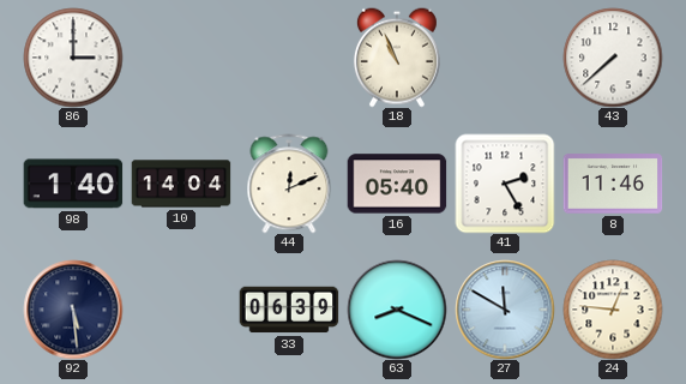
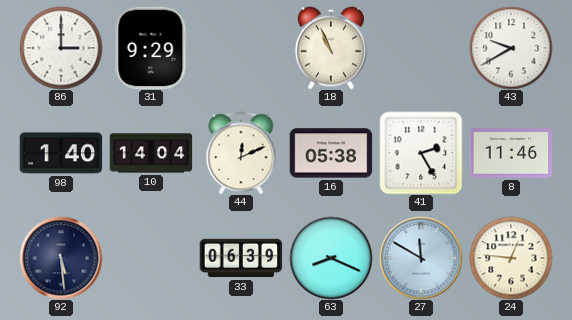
31: none -> 9:29
43: 7:38 -> 9:40
16: 05:40 -> 05:38
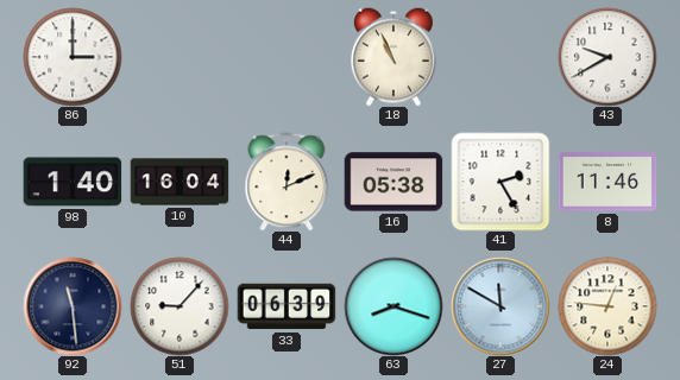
31: 9:29 -> none
10: 14:04 -> 16:04
92: 5:29 -> 11:29
51: none -> 9:07
63: 8:19 -> 8:18
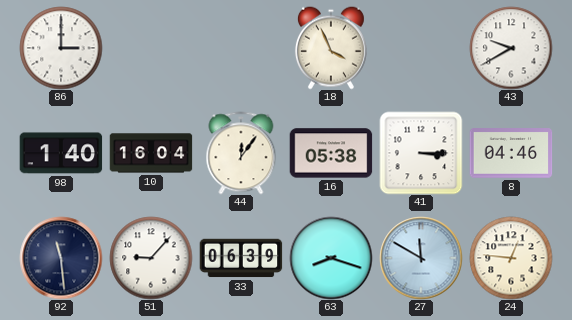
18: 10:56 -> 3:56
44: 12:11 -> 12:06
41: 2:25 -> 3:15
8: 11:46 -> 04:46
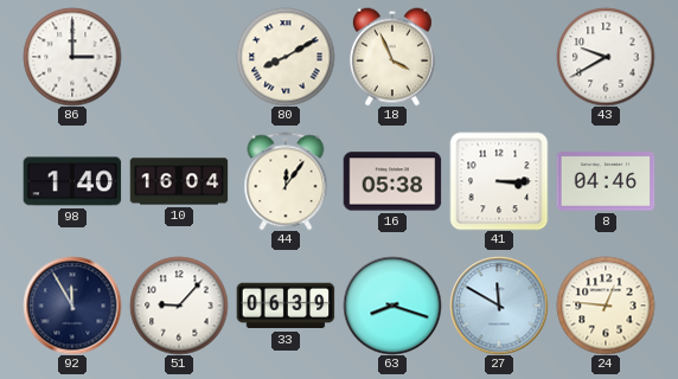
80: none -> 8:10
92: 11:29 -> 11:55
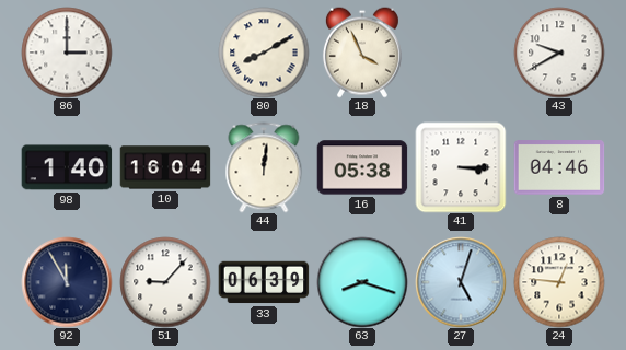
44: 12:06 -> 12:01
27: 11:50 -> 5:03
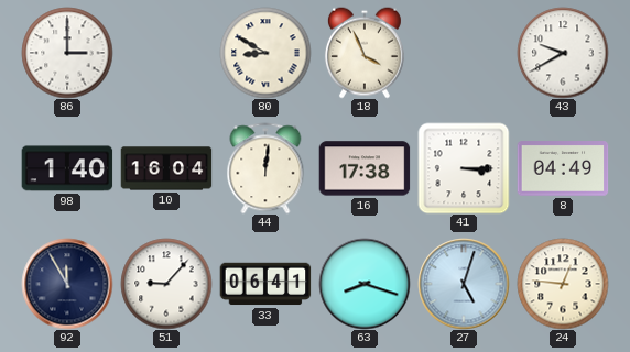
80: 8:10 -> 8:50
16: 05:38 -> 17:38
8: 04:46 -> 04:49
33: 06:39 -> 06:41
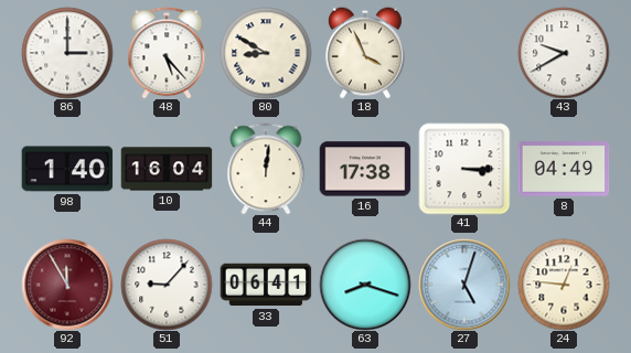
48: none -> 5:23
92 dial: navy -> burgundy
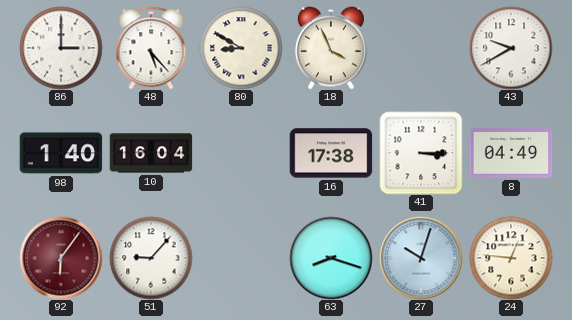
44: 12:01 -> none
92: 11:55 -> 6:06
33: 06:41 -> none
27: 5:03 -> 10:03
